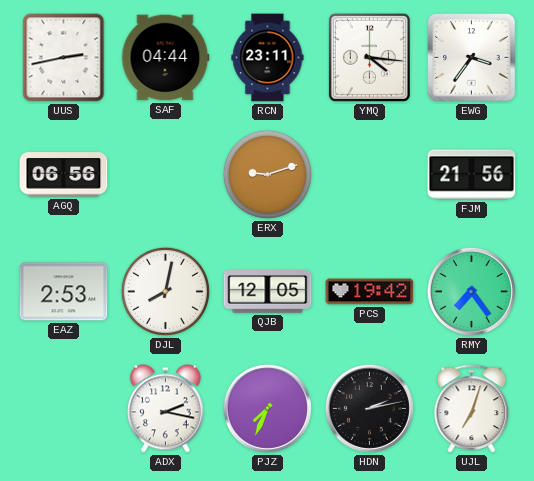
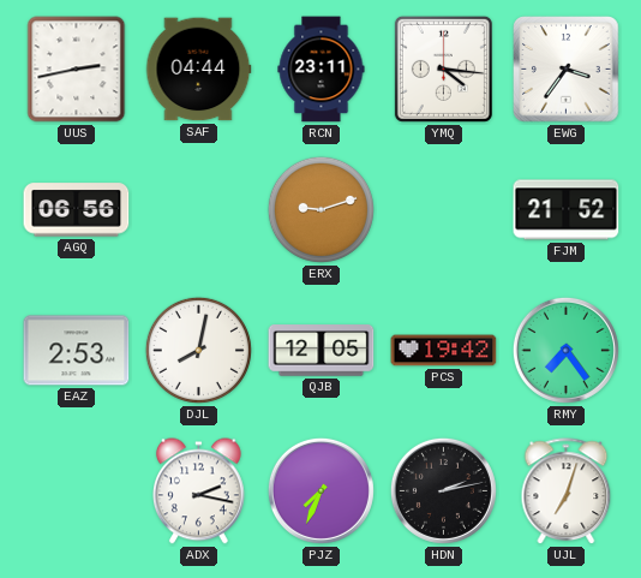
FJM: 21:56 -> 21:52
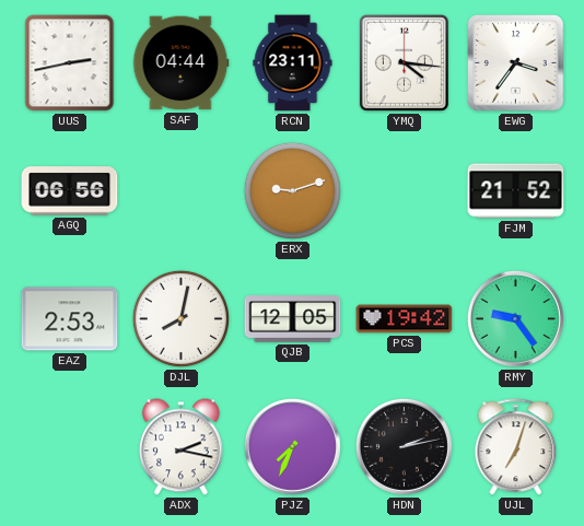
RMY: 7:24 -> 9:24
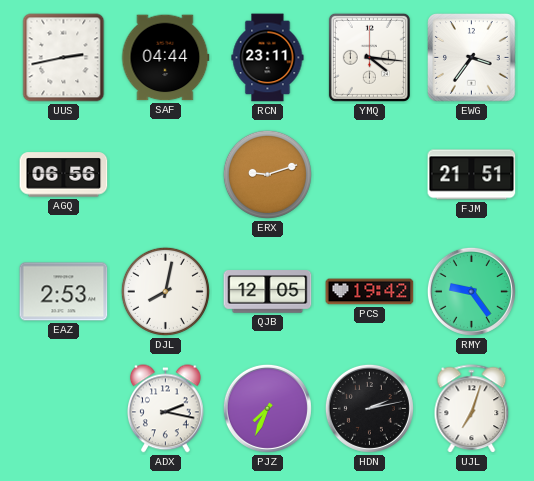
FJM: 21:52 -> 21:51
